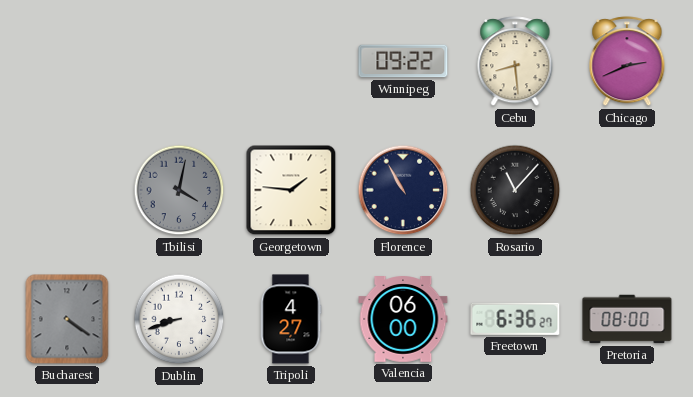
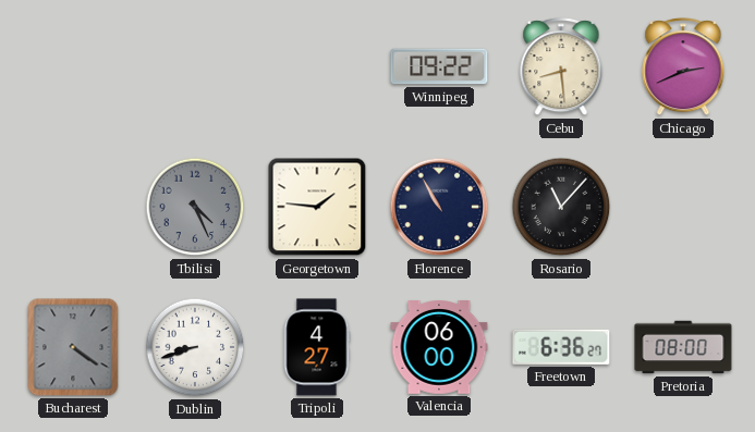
Tbilisi: 4:02 -> 4:26
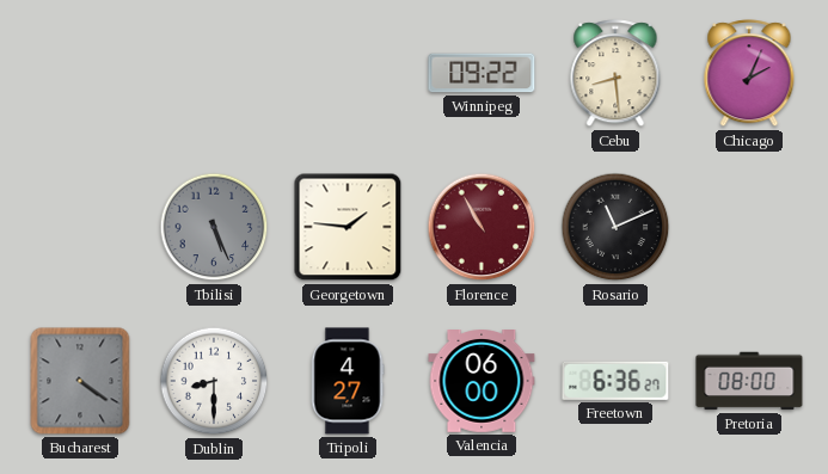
Chicago: 2:41 -> 2:04
Tbilisi: 4:26 -> 5:26
Florence dial: navy -> burgundy
Rosario: 11:07 -> 11:11
Dublin: 8:42 -> 8:30
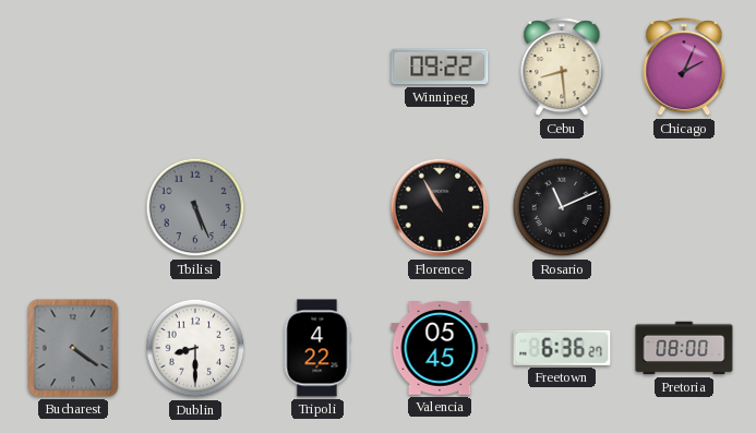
Georgetown: 1:46 -> none
Florence dial: burgundy -> black
Tripoli: 4:27 -> 4:22
Valencia: 06:00 -> 05:45
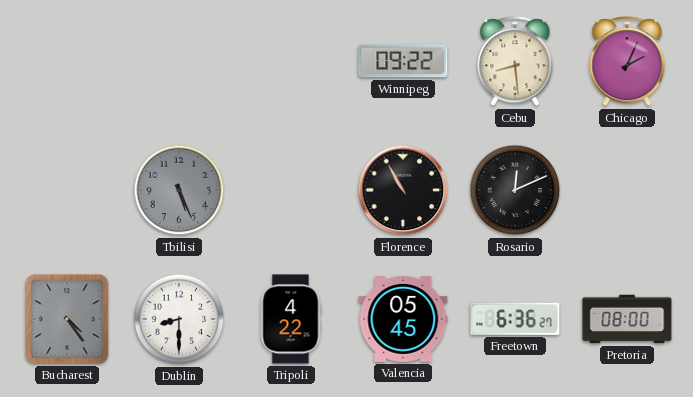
Rosario: 11:11 -> 12:11
Bucharest: 4:21 -> 4:24
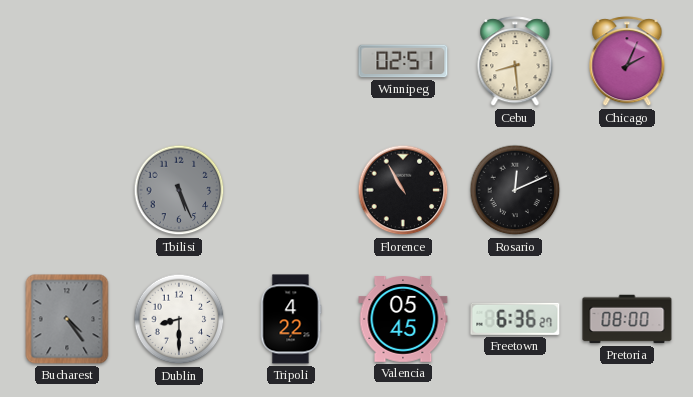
Winnipeg: 09:22 -> 02:51
